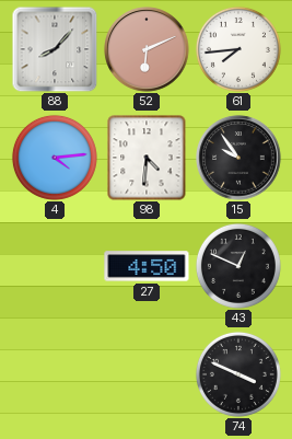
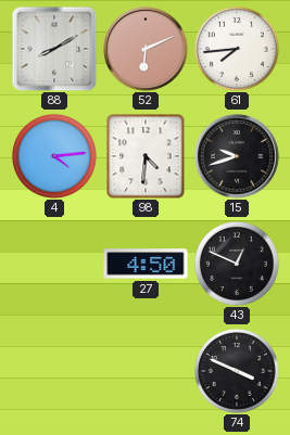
88: 8:07 -> 8:10
15: 9:54 -> 9:42
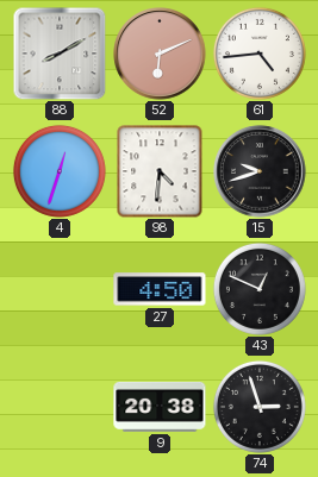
61: 7:44 -> 4:44
4: 4:14 -> 12:33
9: none -> 20:38
74: 3:49 -> 2:57
